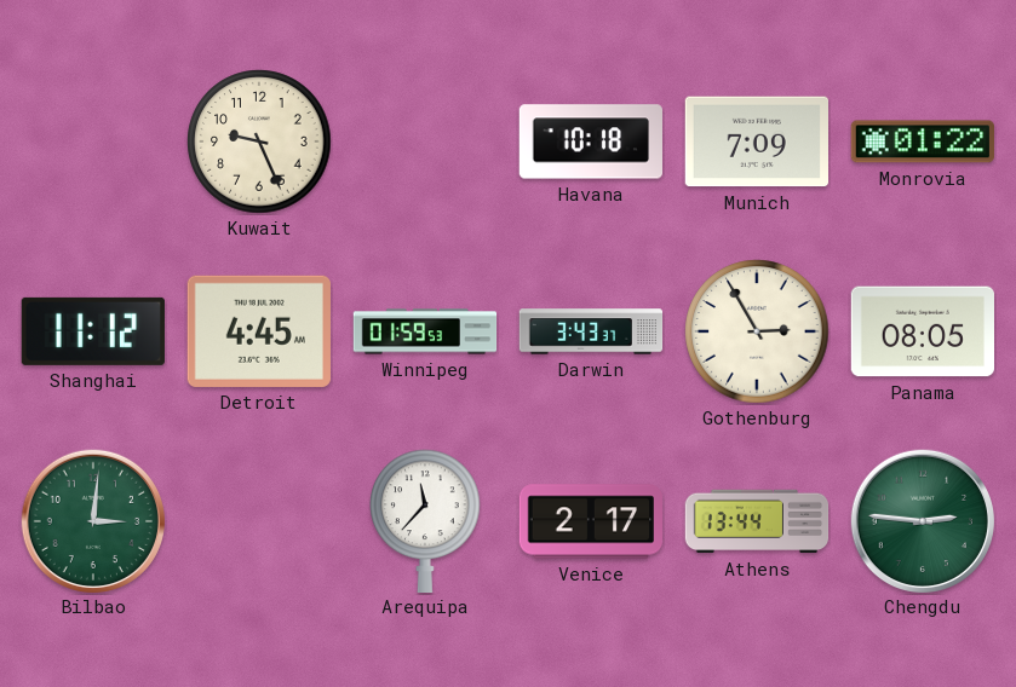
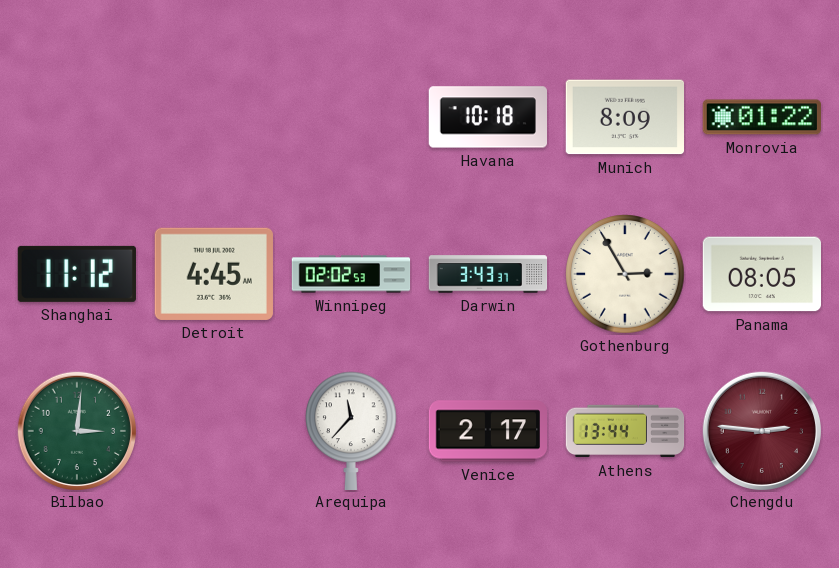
Kuwait: 9:26 -> none
Munich: 7:09 -> 8:09
Winnipeg: 01:59 -> 02:02
Chengdu dial: green -> burgundy
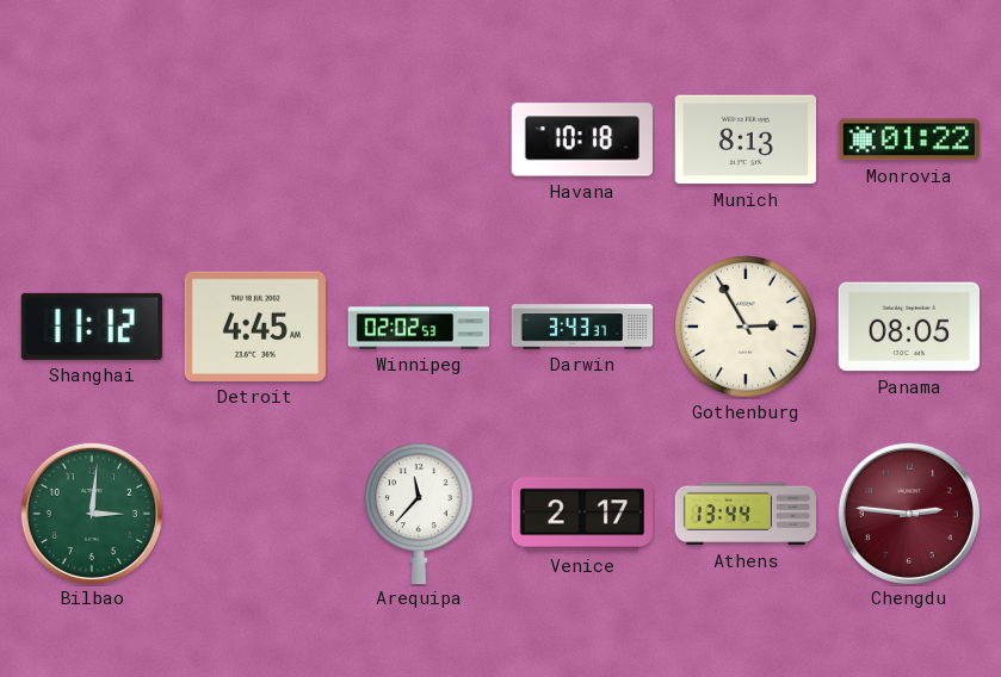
Munich: 8:09 -> 8:13
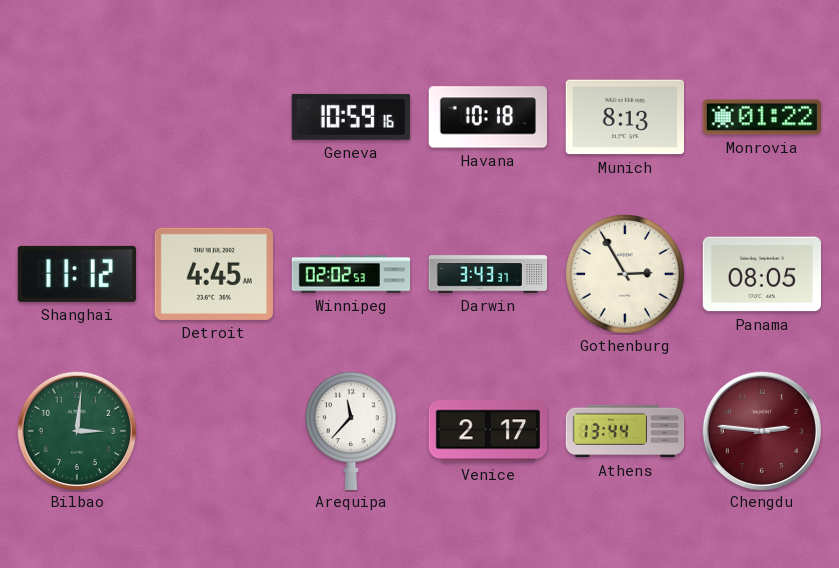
Geneva: none -> 10:59
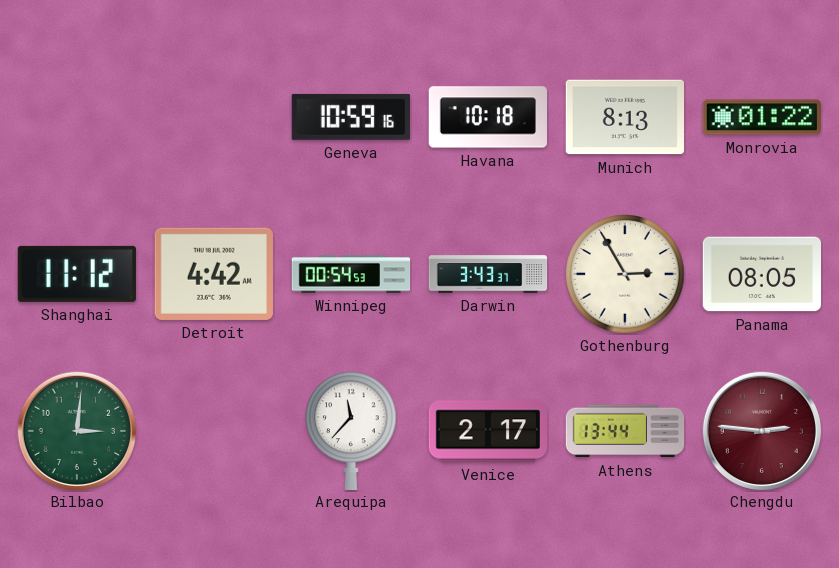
Detroit: 4:45 -> 4:42
Winnipeg: 02:02 -> 00:54
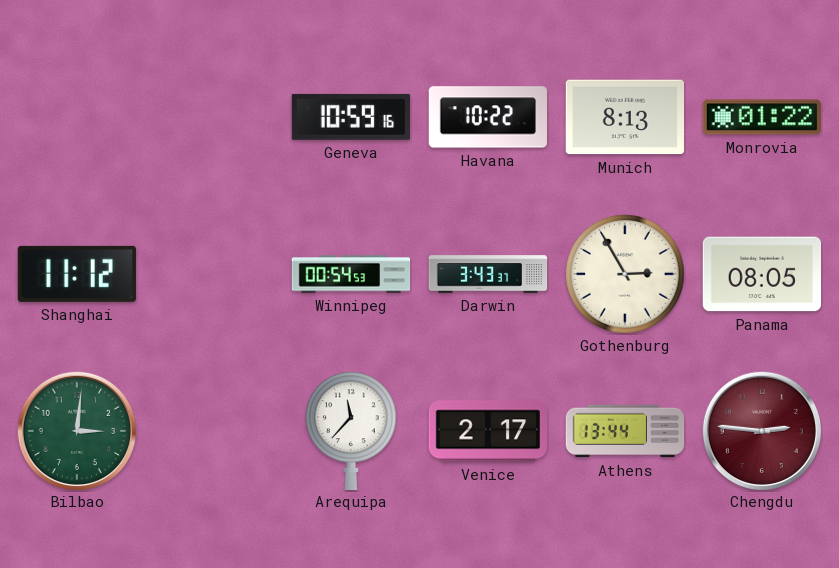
Havana: 10:18 -> 10:22
Detroit: 4:42 -> none
